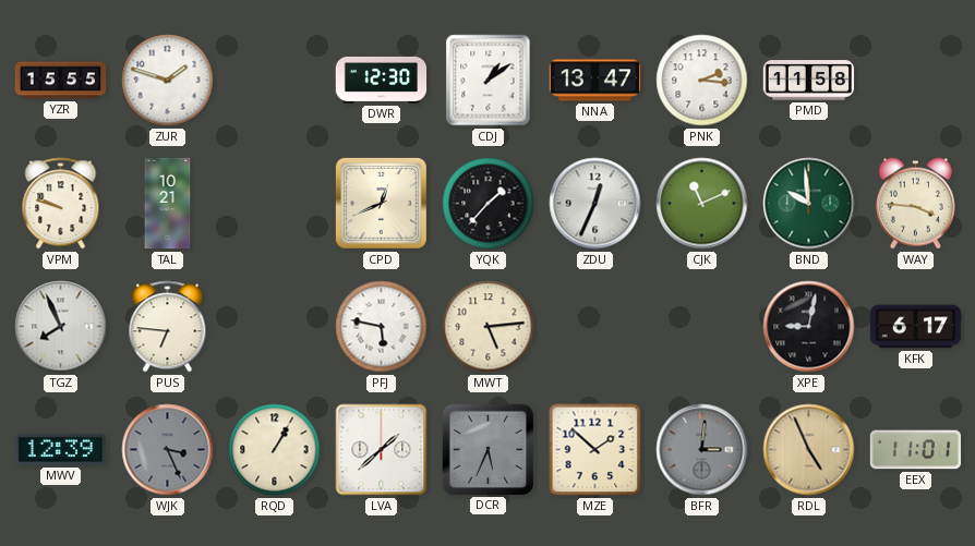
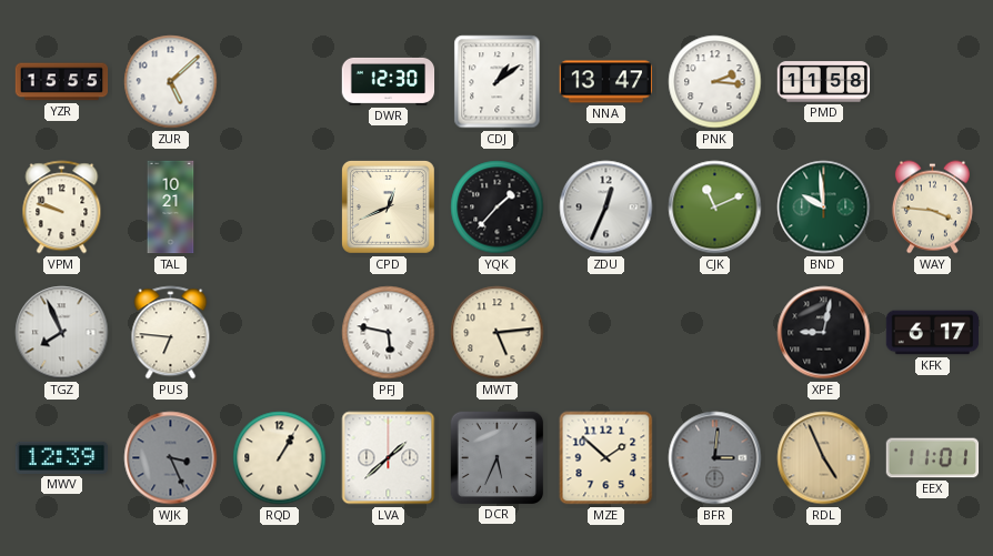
ZUR: 1:48 -> 5:08
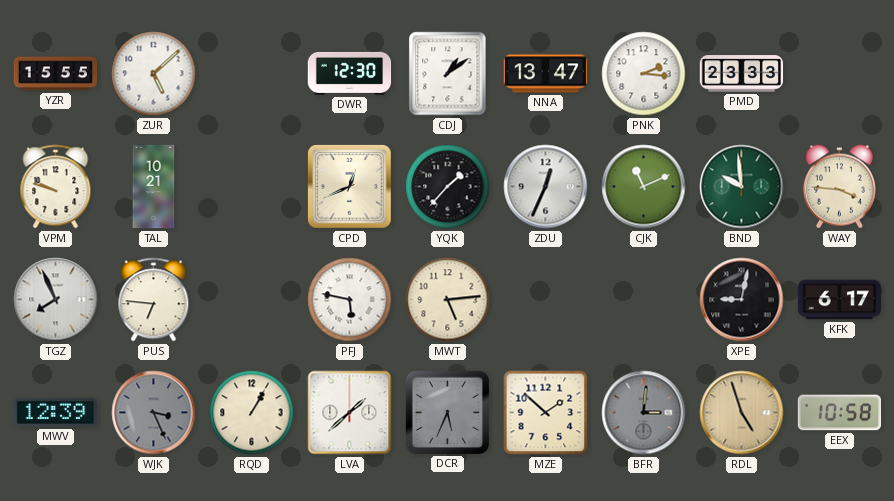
PMD: 11:58 -> 23:33
RDL: 4:56 -> 4:57
EEX: 11:01 -> 10:58
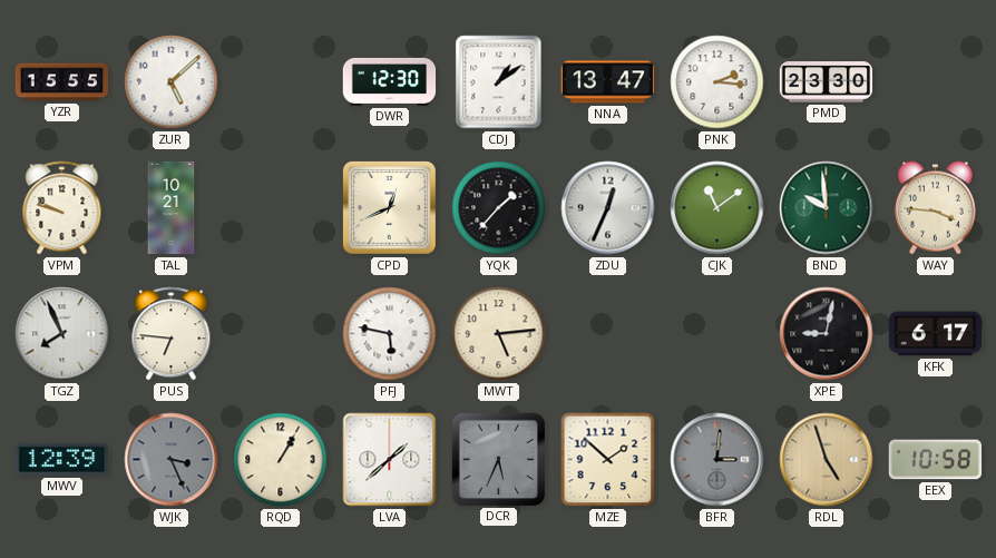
PMD: 23:33 -> 23:30
CJK: 11:11 -> 11:09
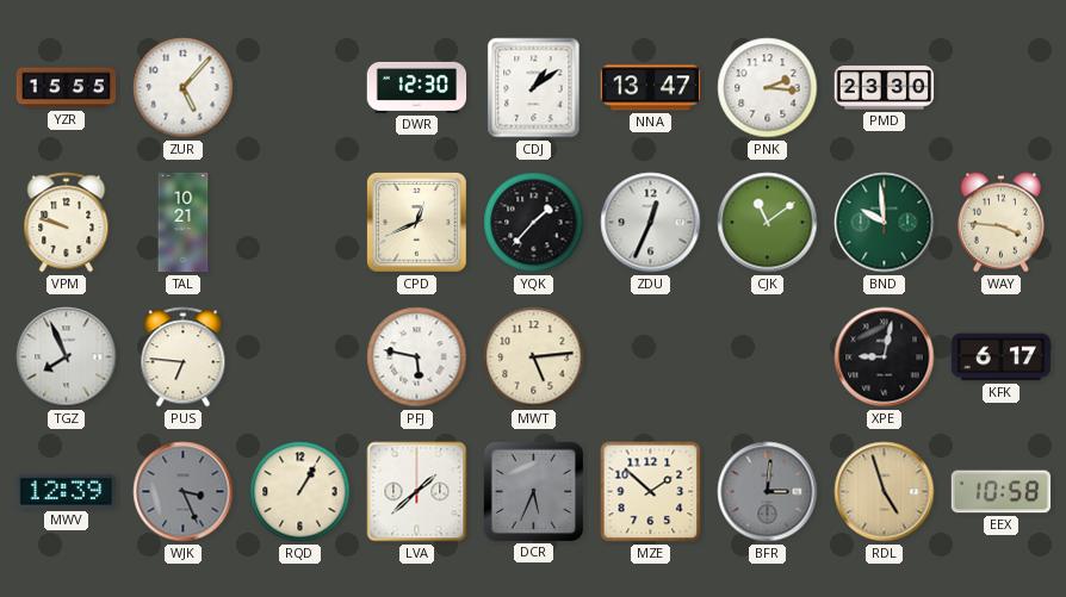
ZUR: 5:08 -> 5:07
